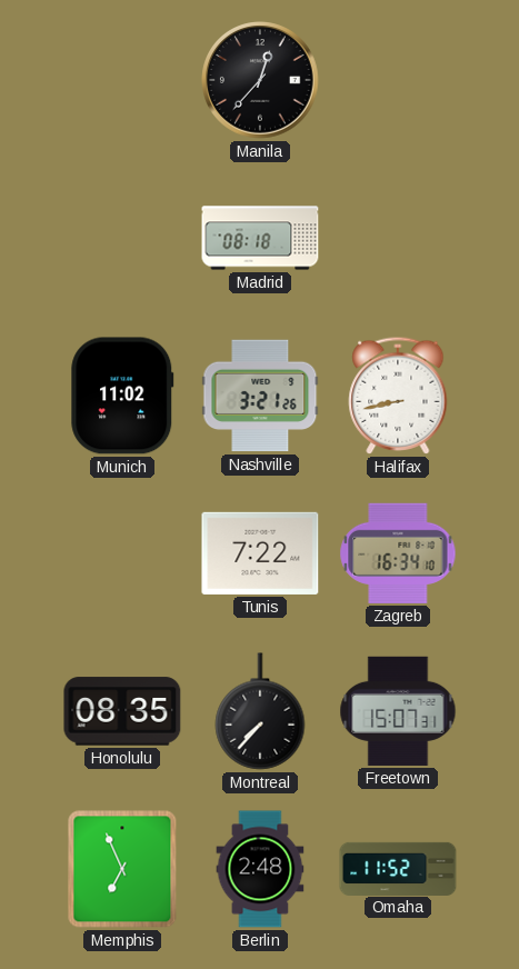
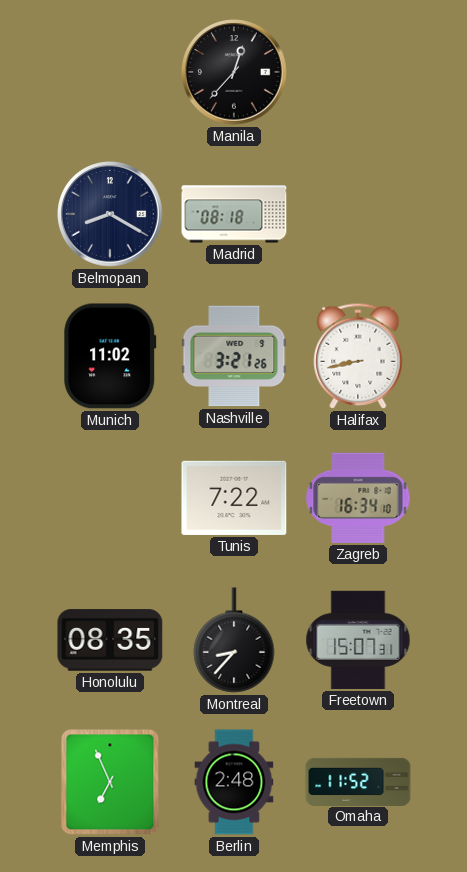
Belmopan: none -> 8:20
Montreal: 7:37 -> 8:37
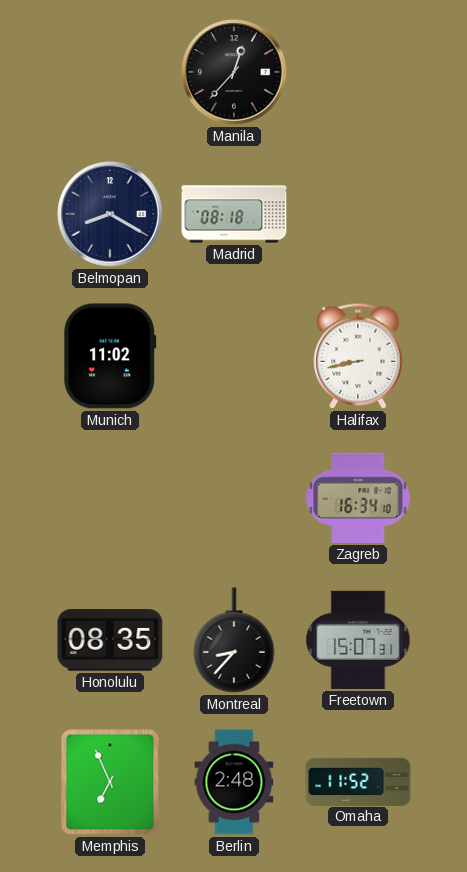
Nashville: 3:21 -> none
Tunis: 7:22 -> none
